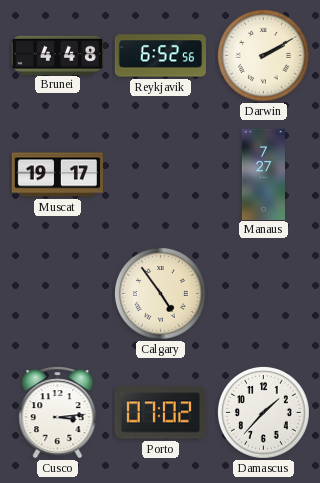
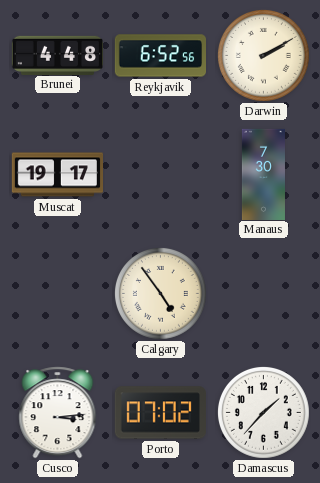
Manaus: 7:27 -> 7:30
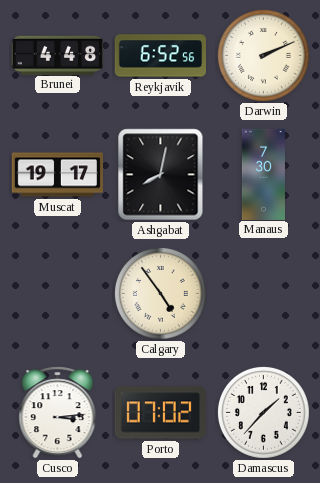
Darwin: 2:10 -> 2:11
Ashgabat: none -> 8:02
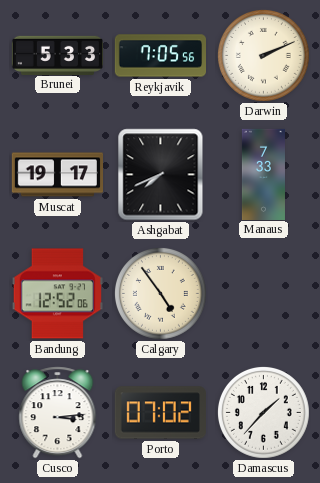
Brunei: 4:48 -> 5:33
Reykjavik: 6:52 -> 7:05
Ashgabat: 8:02 -> 7:41
Manaus: 7:30 -> 7:33
Bandung: none -> 12:52
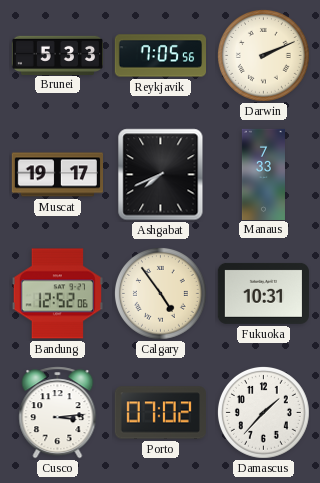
Fukuoka: none -> 10:31
